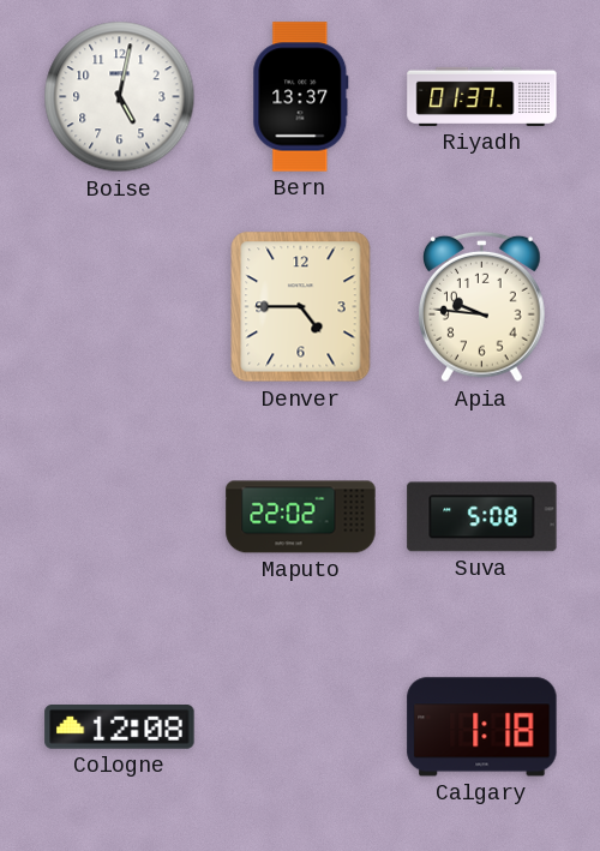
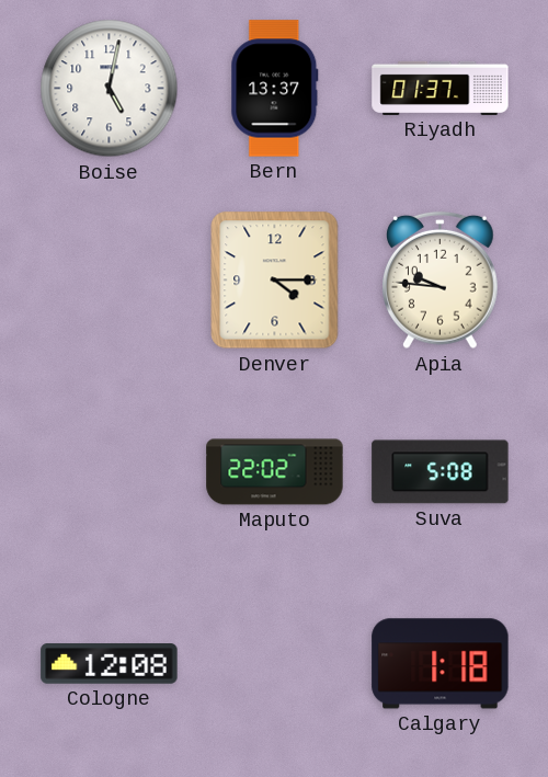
Denver: 4:45 -> 4:15
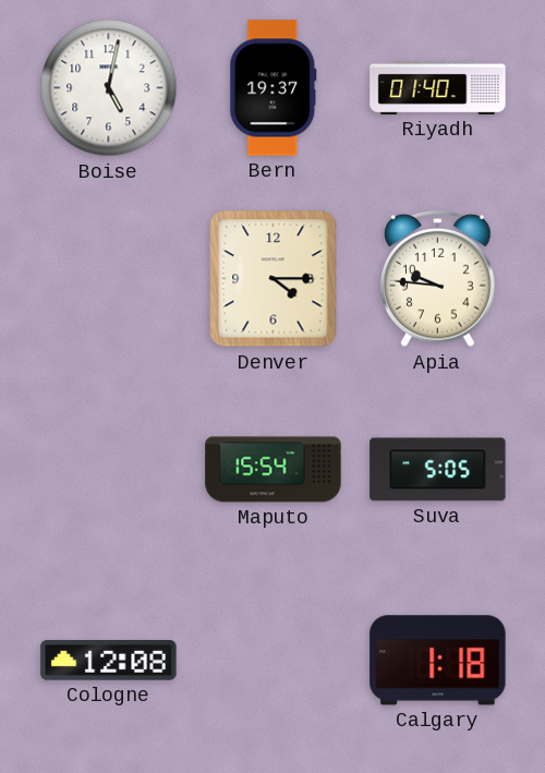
Bern: 13:37 -> 19:37
Riyadh: 01:37 -> 01:40
Maputo: 22:02 -> 15:54
Suva: 5:08 -> 5:05
